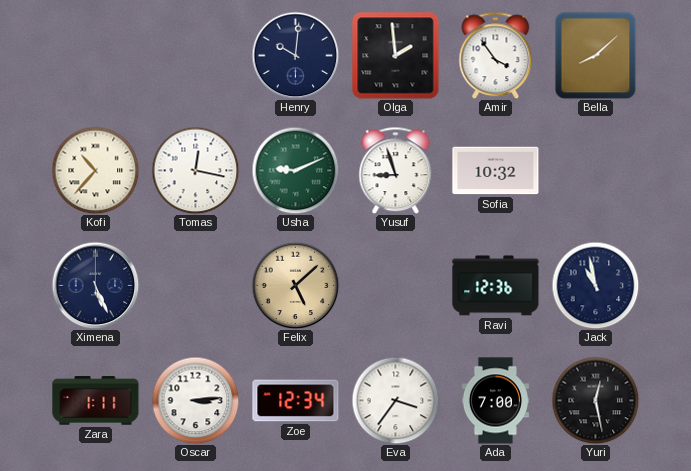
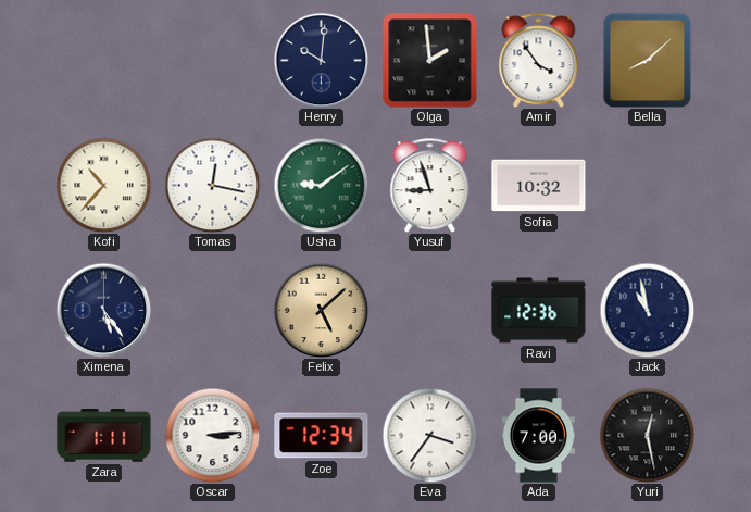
Usha: 9:11 -> 9:09
Ximena: 5:26 -> 5:24
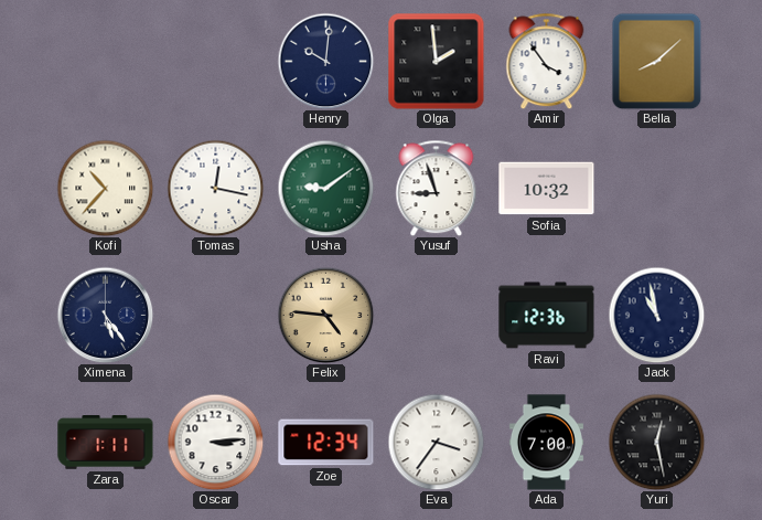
Felix: 5:08 -> 4:46
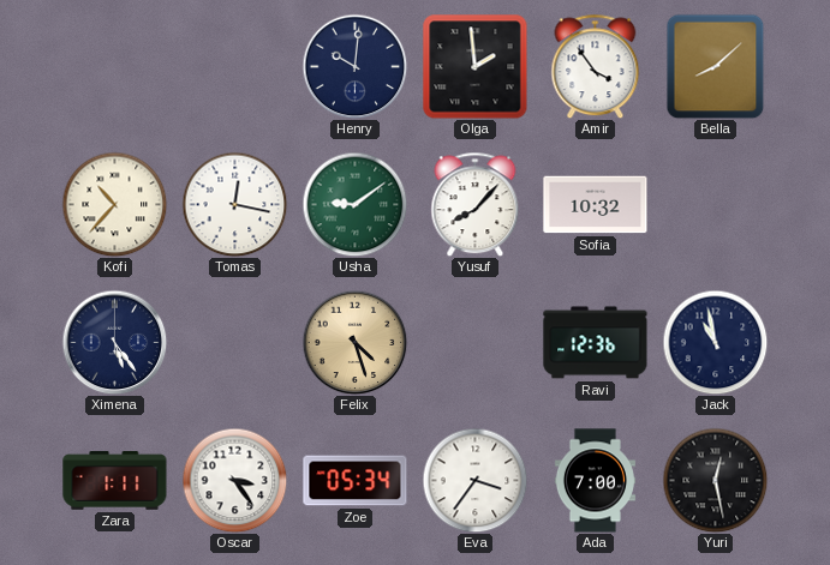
Yusuf: 8:57 -> 8:07
Felix: 4:46 -> 4:27
Oscar: 3:14 -> 3:24
Zoe: 12:34 -> 05:34
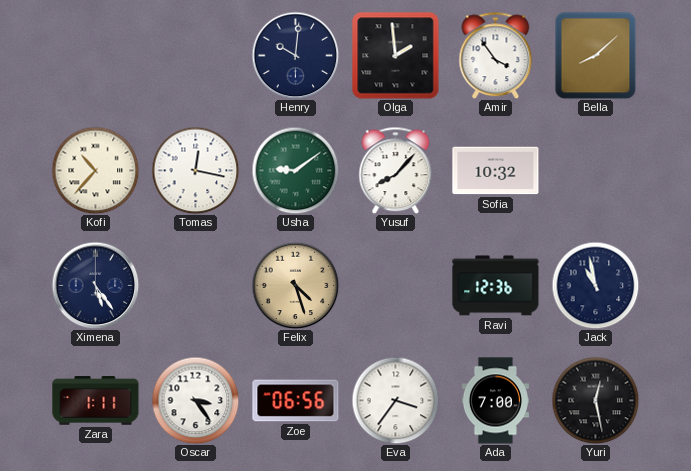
Zoe: 05:34 -> 06:56
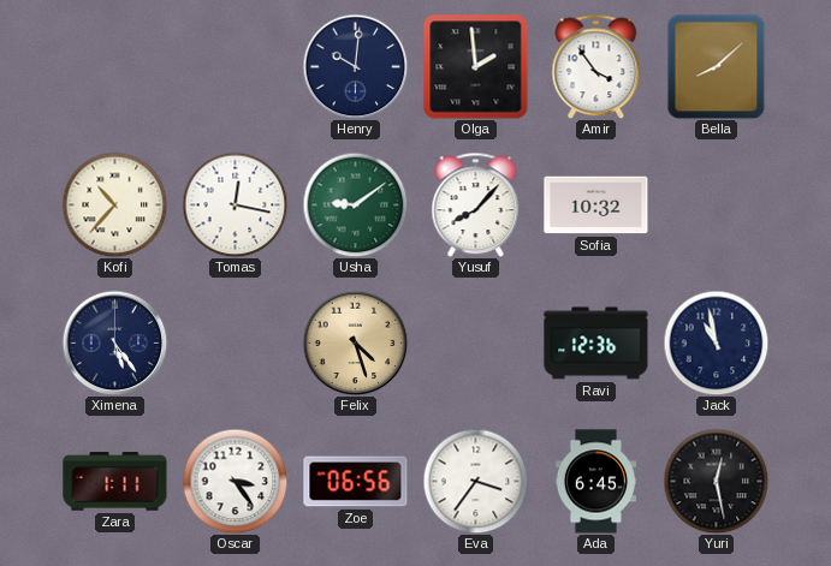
Ada: 7:00 -> 6:45
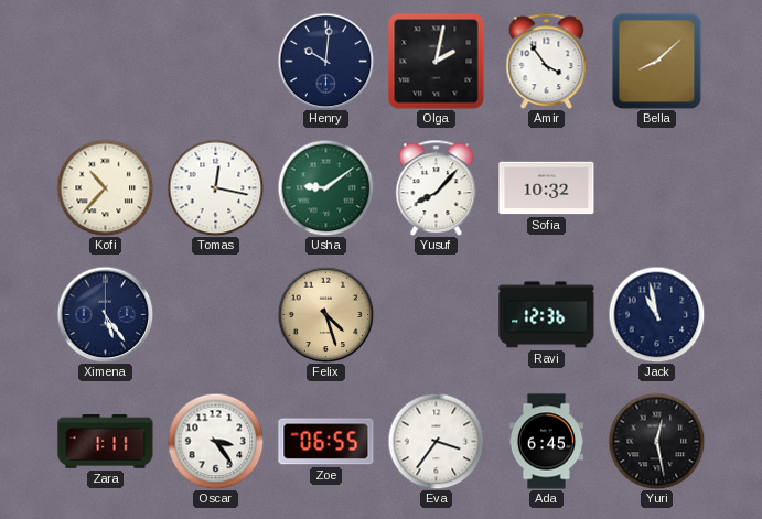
Olga: 1:59 -> 2:02
Zoe: 06:56 -> 06:55
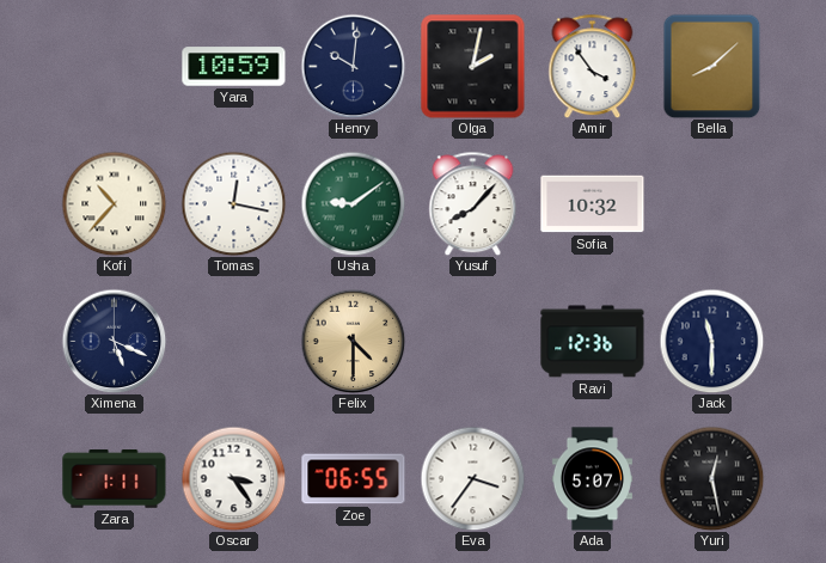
Yara: none -> 10:59
Ximena: 5:24 -> 5:19
Felix: 4:27 -> 4:30
Jack: 10:58 -> 11:30
Ada: 6:45 -> 5:07
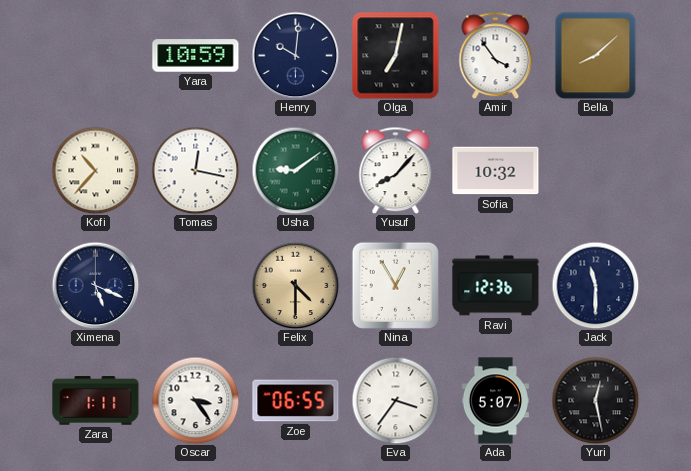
Olga: 2:02 -> 7:02
Nina: none -> 12:55
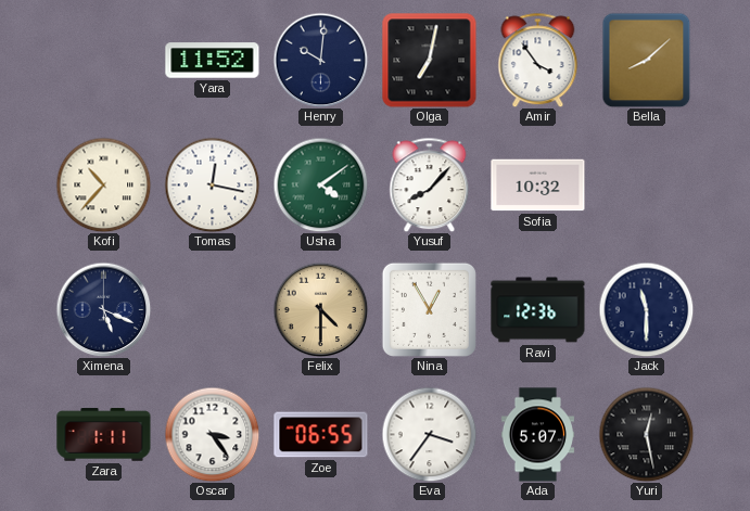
Yara: 10:59 -> 11:52
Usha: 9:09 -> 4:09
